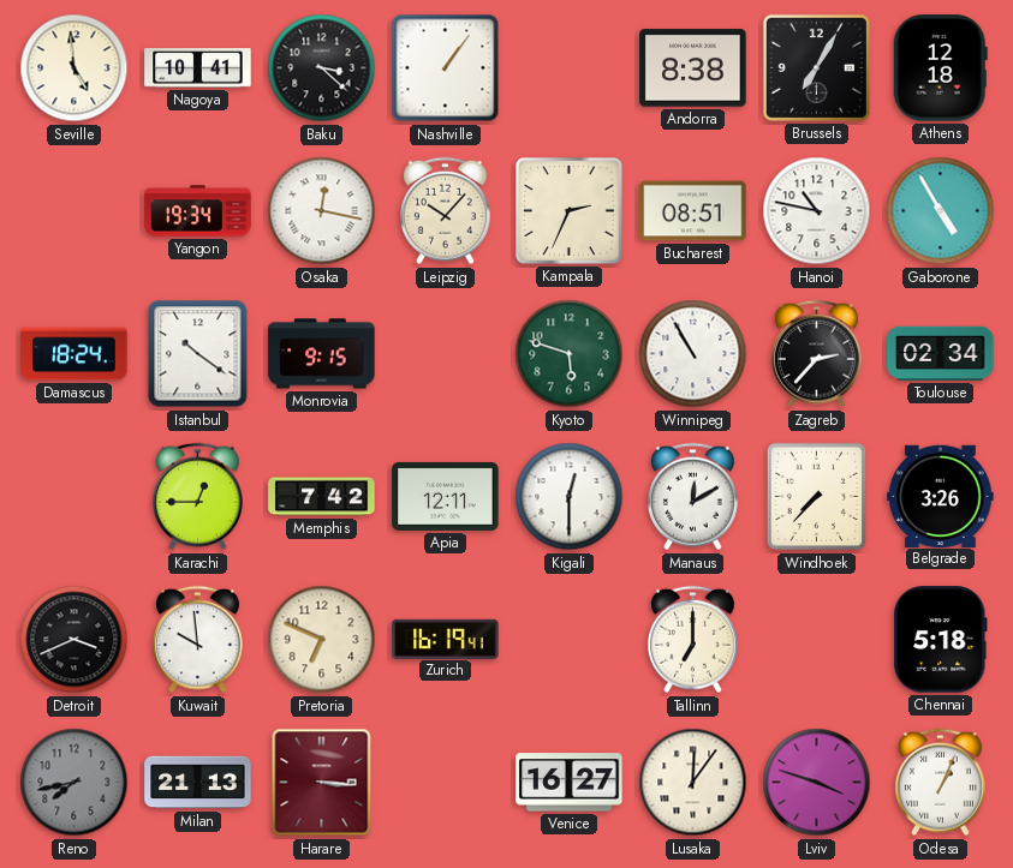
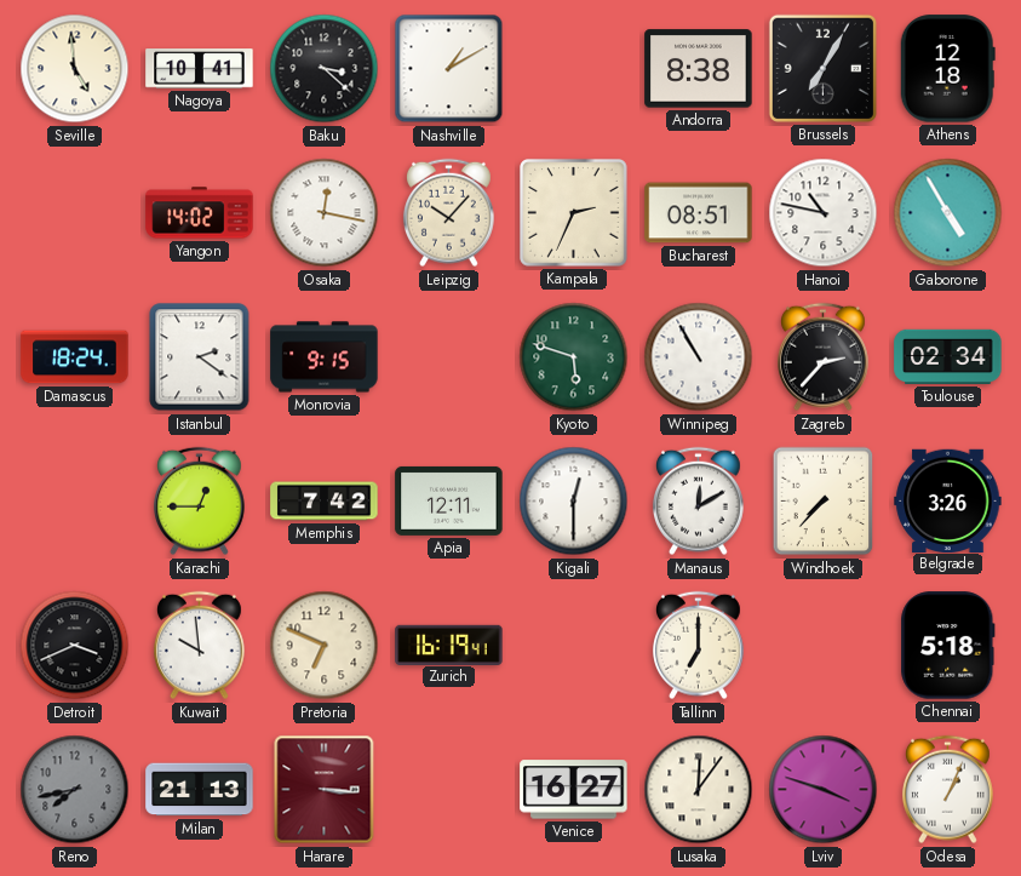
Nashville: 1:06 -> 1:10
Yangon: 19:34 -> 14:02
Istanbul: 10:21 -> 2:21
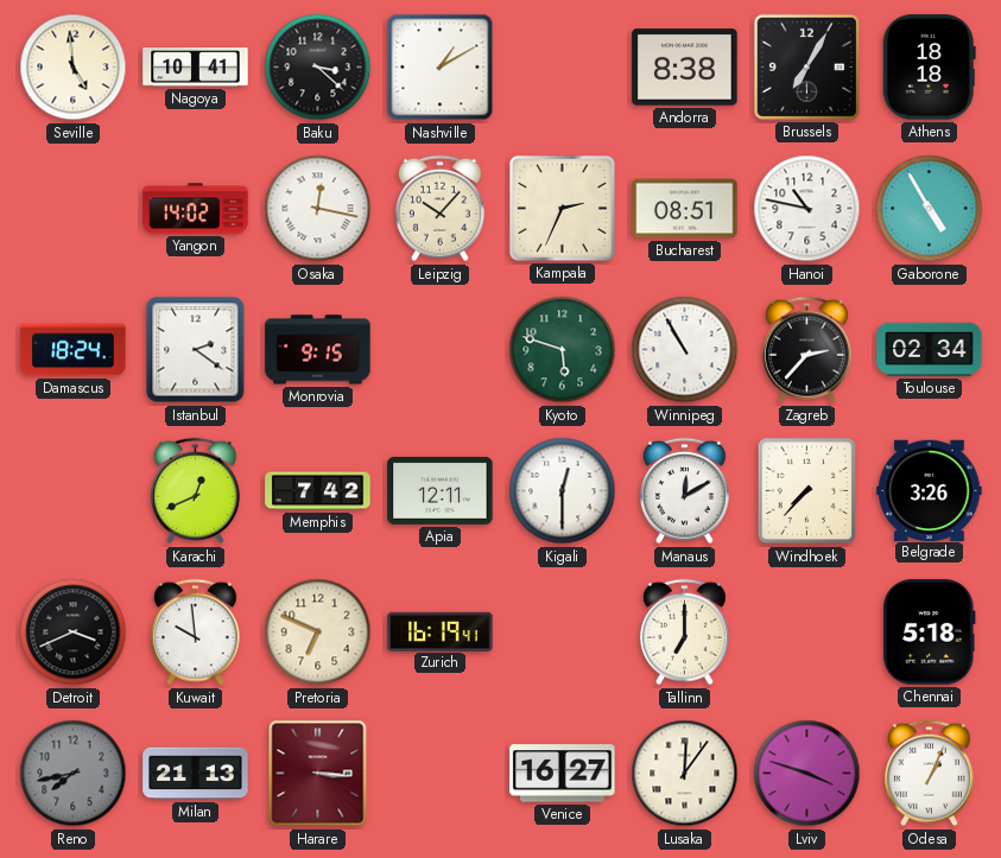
Athens: 12:18 -> 18:18
Karachi: 12:45 -> 12:41
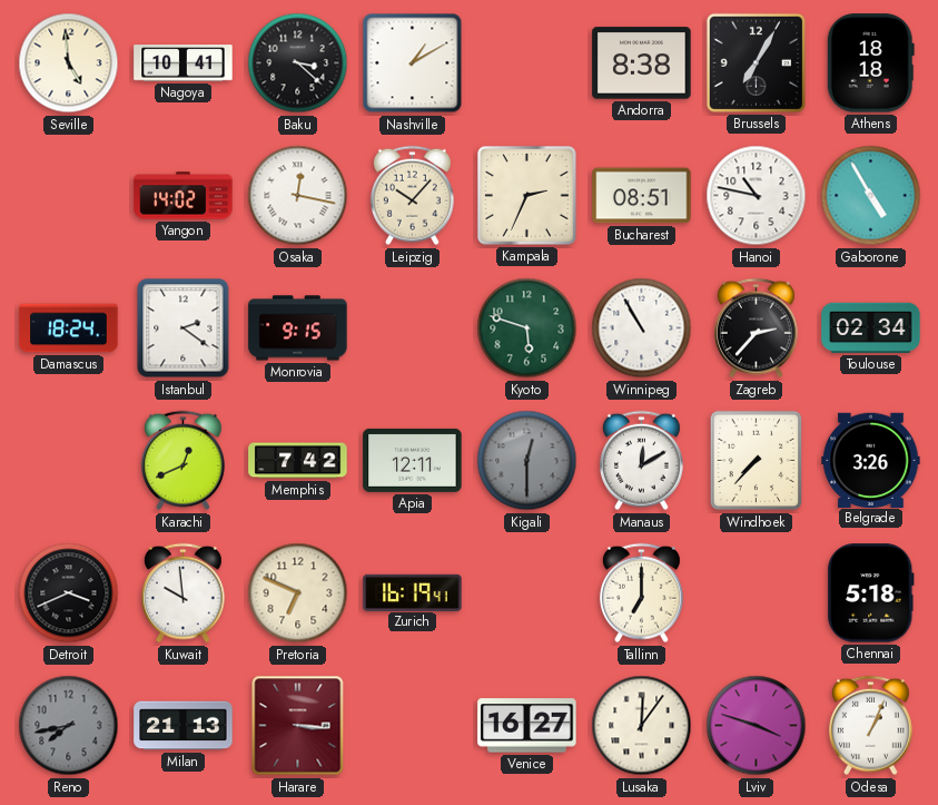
Kigali dial: white -> grey
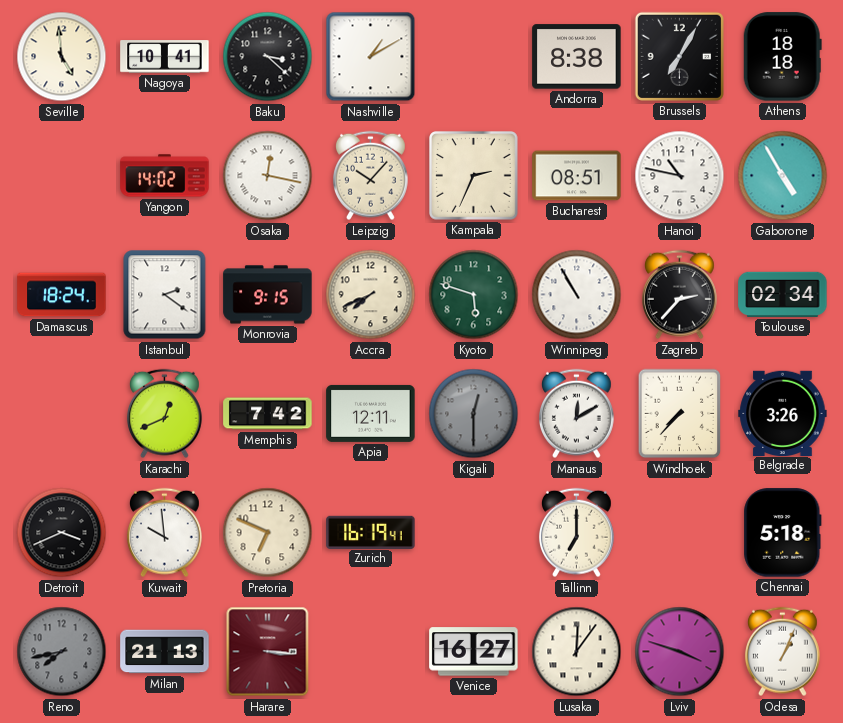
Accra: none -> 7:41
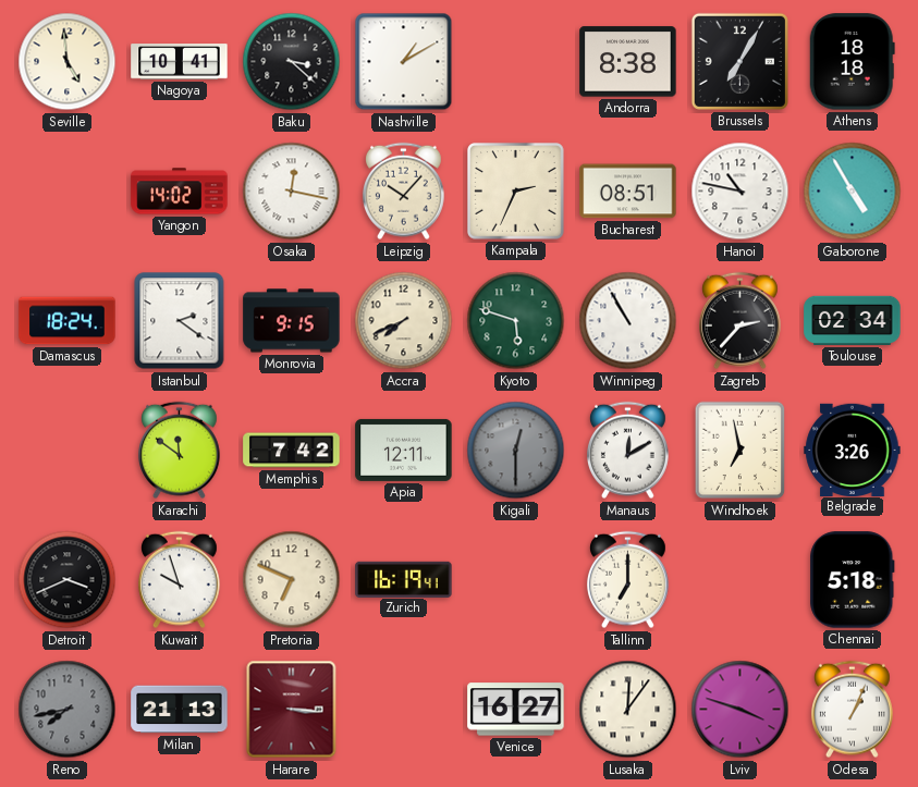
Karachi: 12:41 -> 11:51
Windhoek: 7:37 -> 6:58
Kuwait: 9:59 -> 9:57
